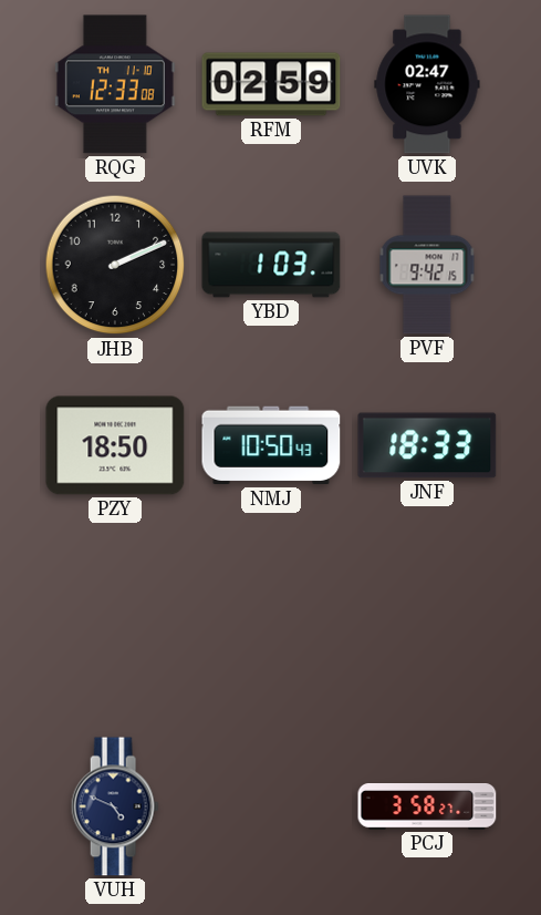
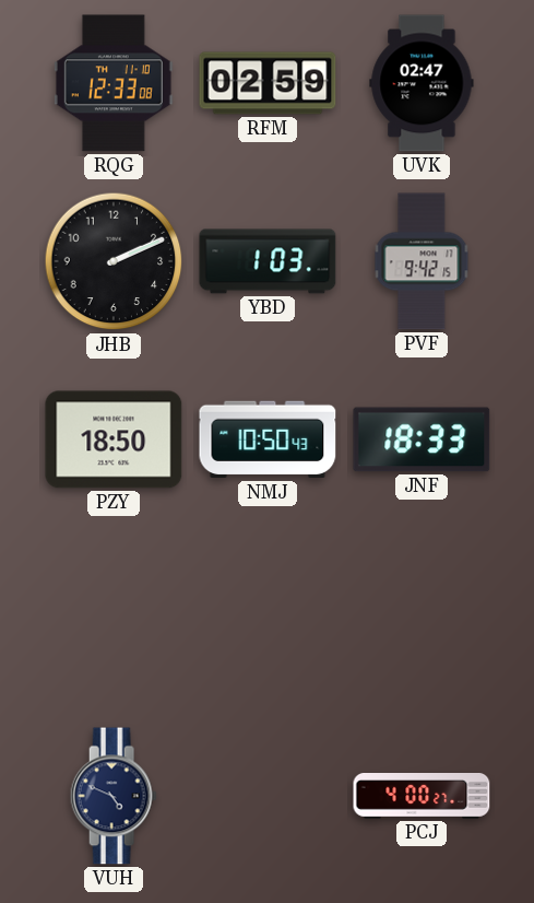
PCJ: 3:58 -> 4:00
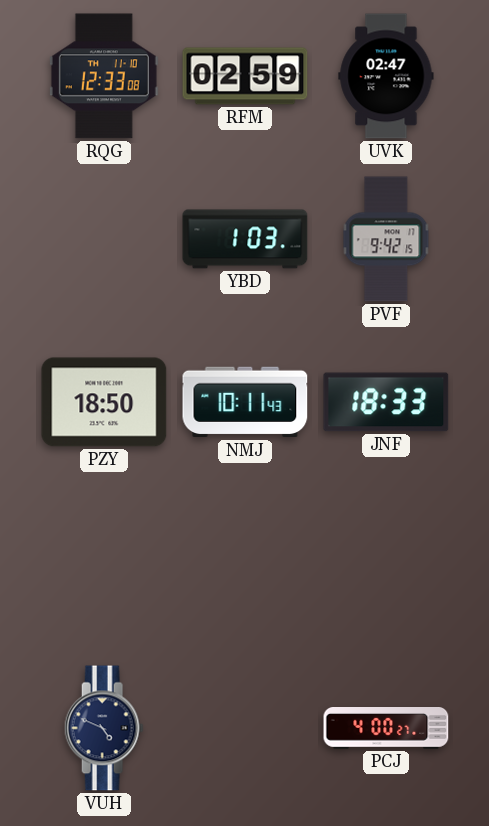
JHB: 2:11 -> none
NMJ: 10:50 -> 10:11
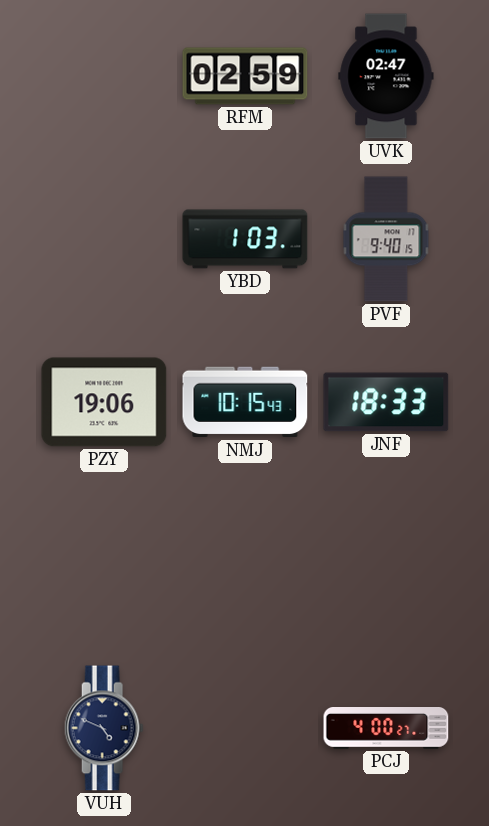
RQG: 12:33 -> none
PVF: 9:42 -> 9:40
PZY: 18:50 -> 19:06
NMJ: 10:11 -> 10:15
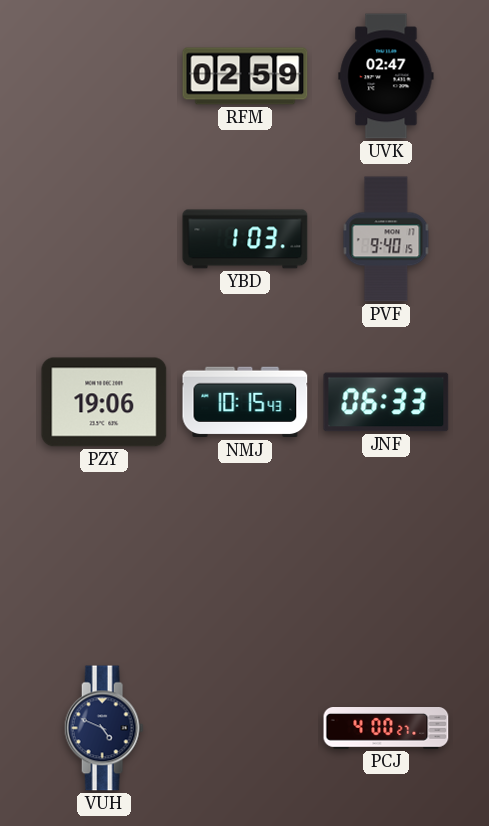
JNF: 18:33 -> 06:33
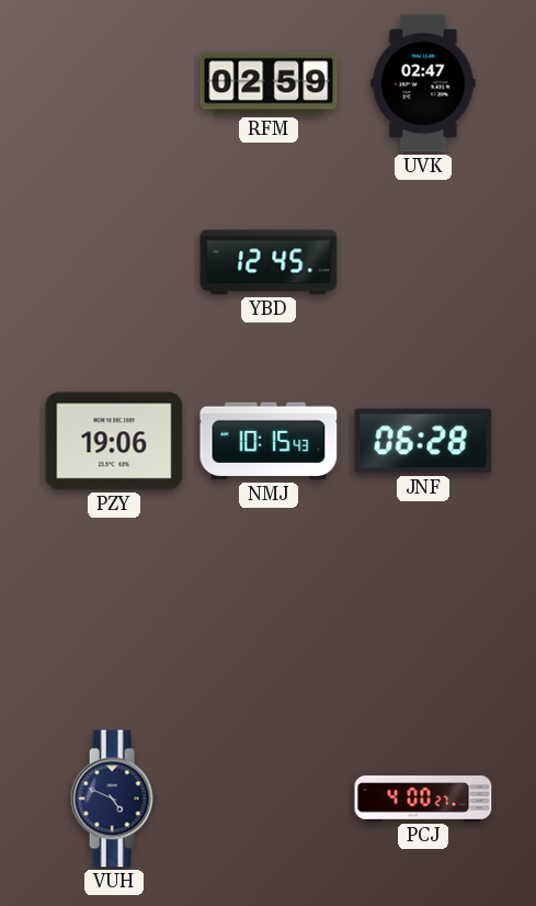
YBD: 1:03 -> 12:45
PVF: 9:40 -> none
JNF: 06:33 -> 06:28
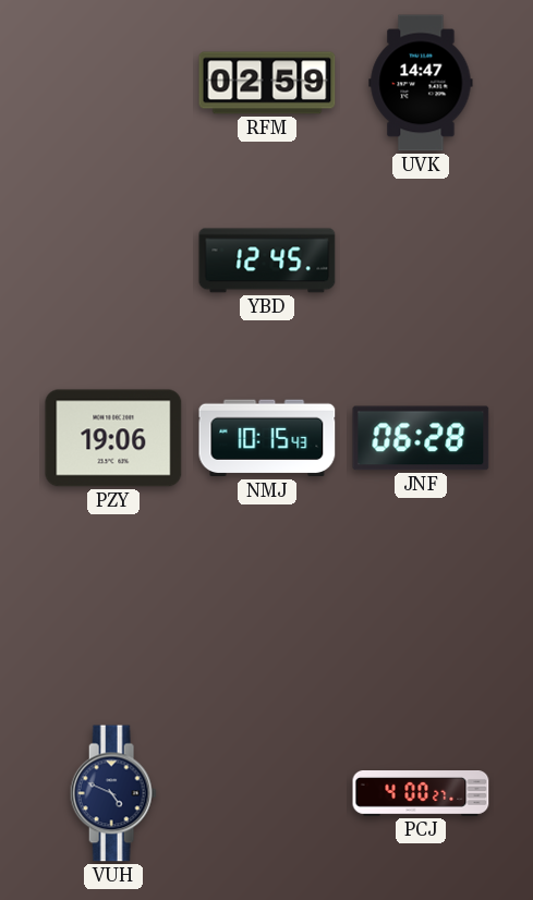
UVK: 02:47 -> 14:47
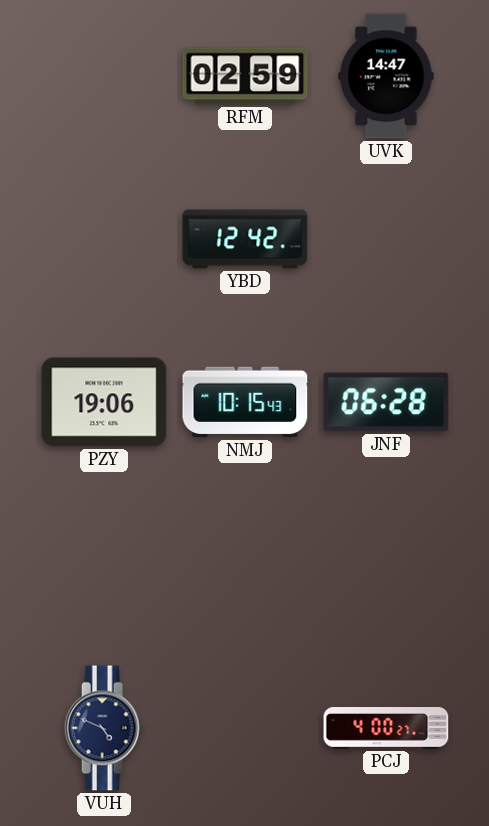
YBD: 12:45 -> 12:42
